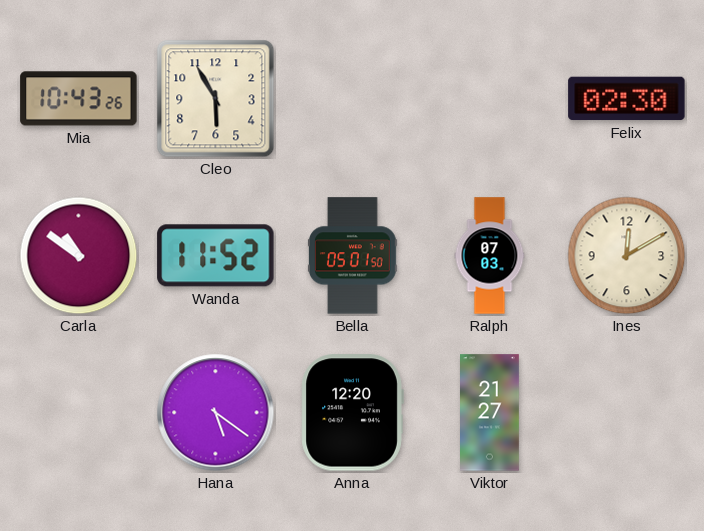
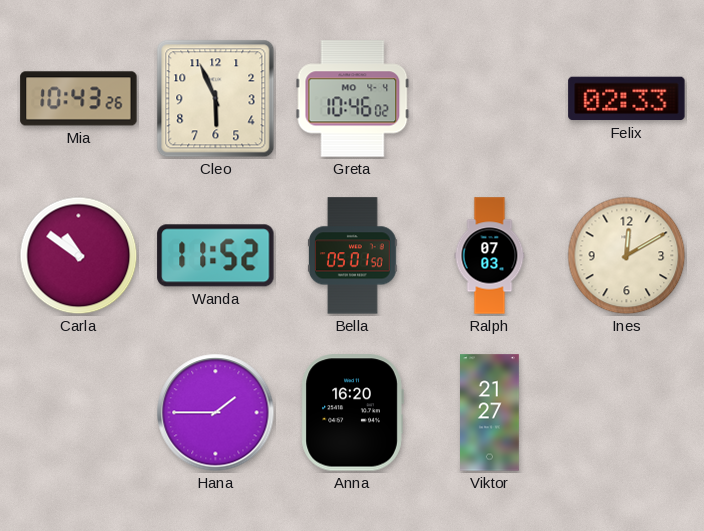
Cleo: 5:55 -> 5:56
Greta: none -> 10:46
Felix: 02:30 -> 02:33
Hana: 5:21 -> 1:45
Anna: 12:20 -> 16:20
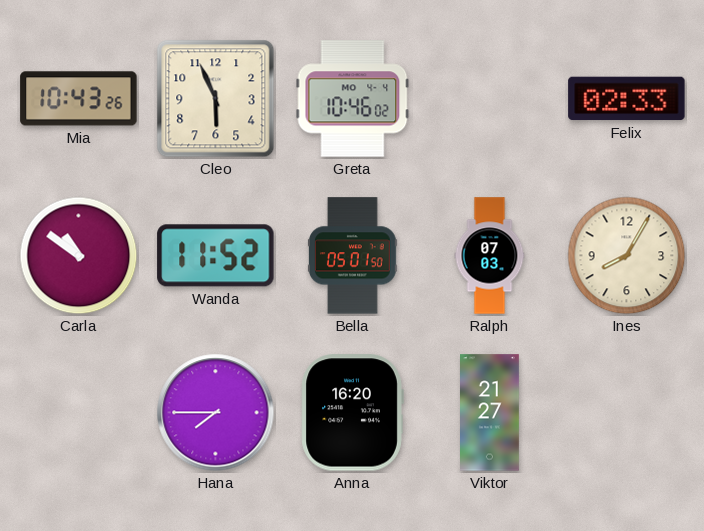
Ines: 12:10 -> 8:05
Hana: 1:45 -> 7:45
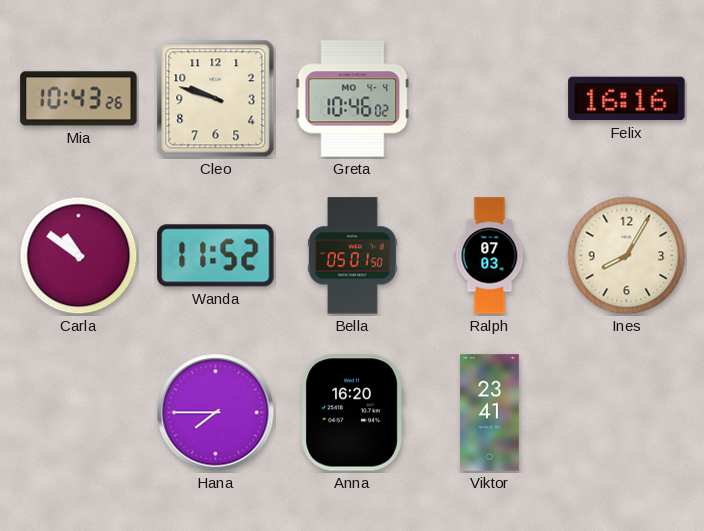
Cleo: 5:56 -> 9:48
Felix: 02:33 -> 16:16
Viktor: 21:27 -> 23:41
